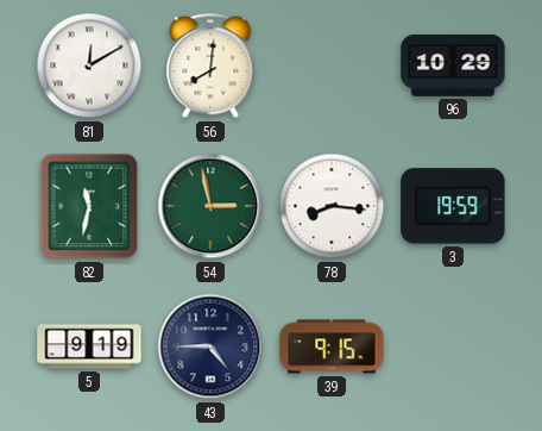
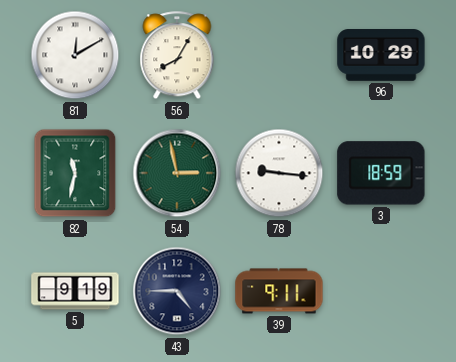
56: 8:01 -> 8:05
78: 8:16 -> 9:16
3: 19:59 -> 18:59
39: 9:15 -> 9:11
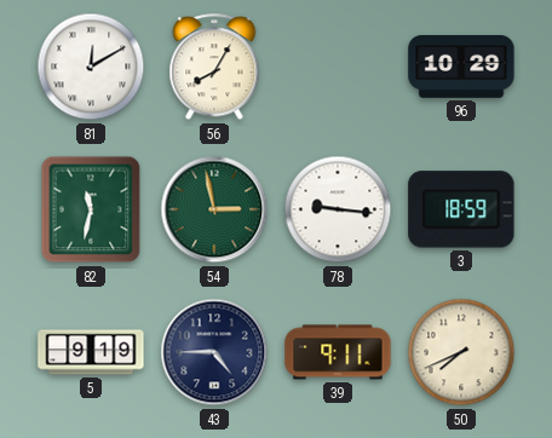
50: none -> 7:41
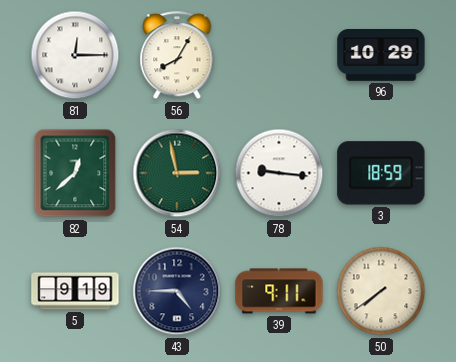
81: 12:10 -> 12:15
82: 11:32 -> 12:38
50: 7:41 -> 7:39
